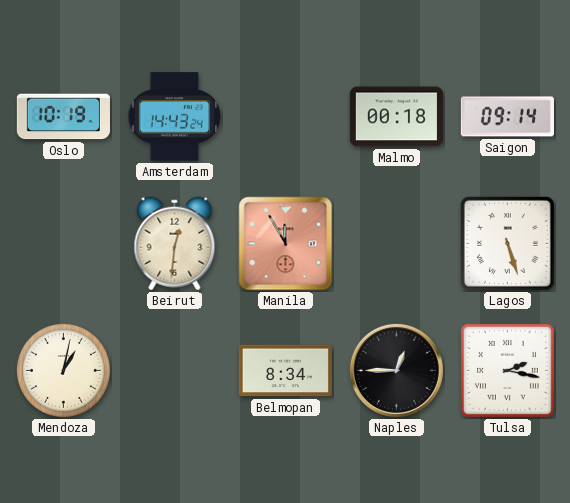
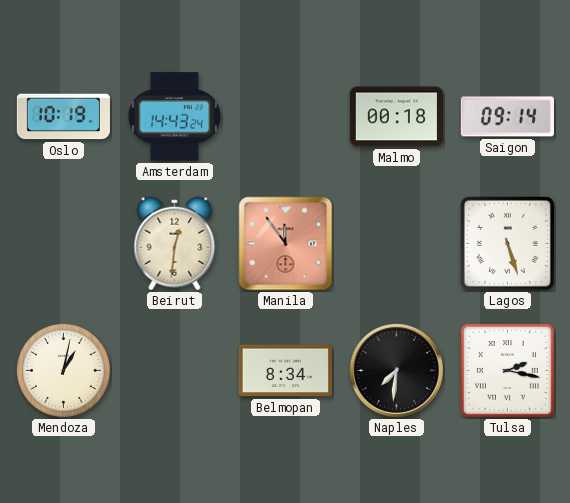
Manila: 11:55 -> 11:54
Naples: 12:45 -> 7:31
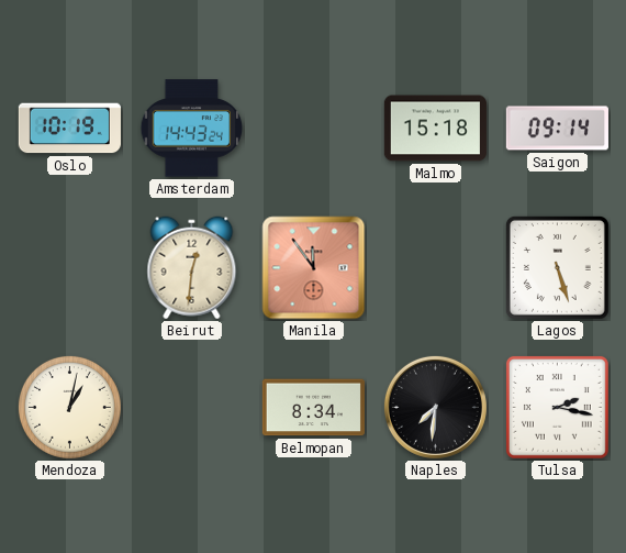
Malmo: 00:18 -> 15:18
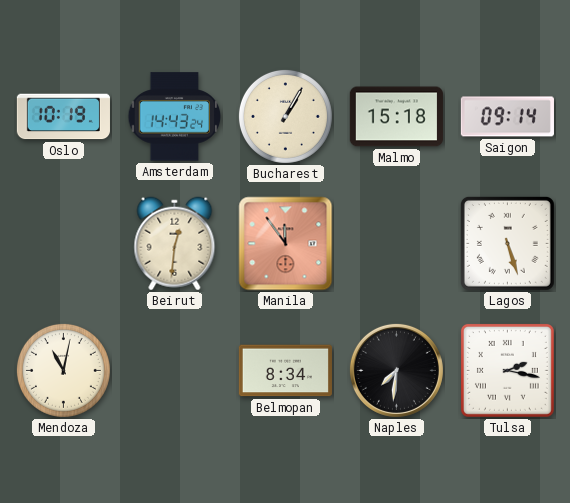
Bucharest: none -> 1:05
Mendoza: 1:02 -> 11:02
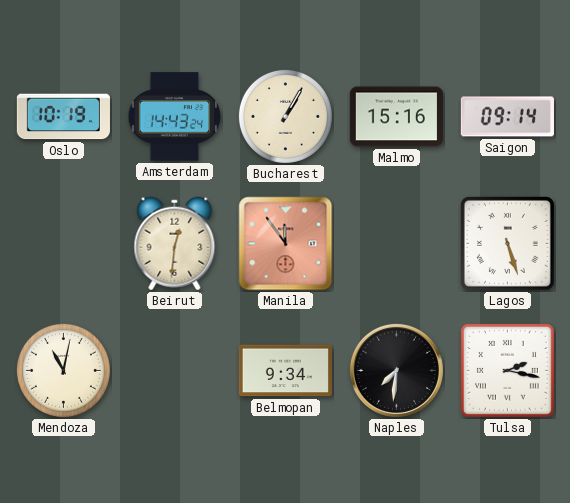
Malmo: 15:18 -> 15:16
Belmopan: 8:34 -> 9:34
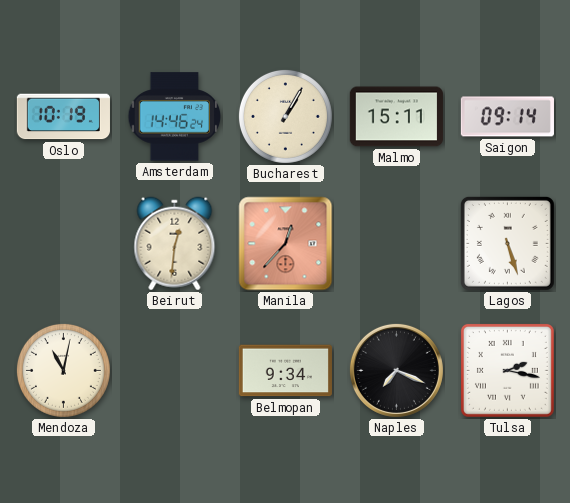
Amsterdam: 14:43 -> 14:46
Malmo: 15:16 -> 15:11
Manila: 11:54 -> 12:37
Naples: 7:31 -> 7:19
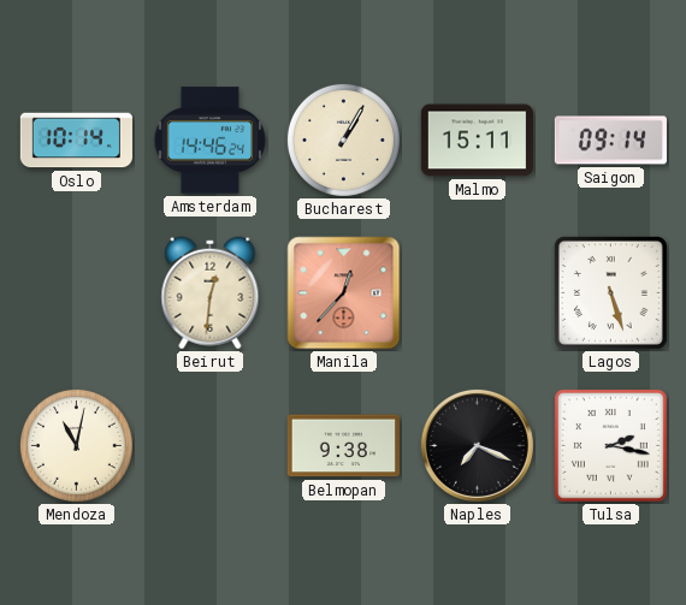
Oslo: 10:19 -> 10:14
Belmopan: 9:34 -> 9:38
